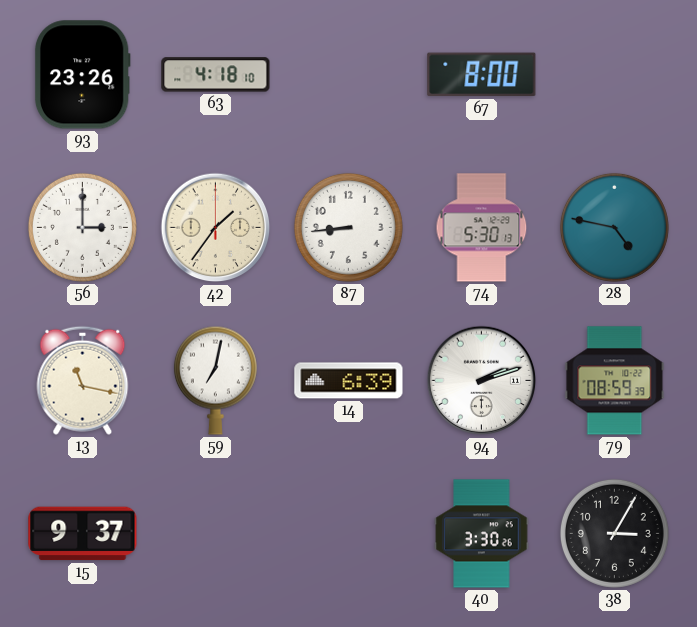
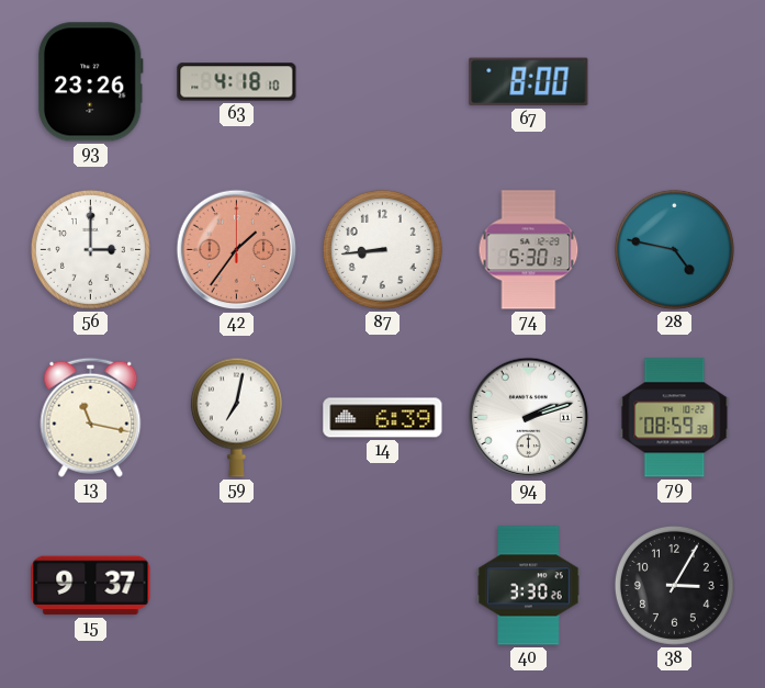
42 dial: cream -> salmon
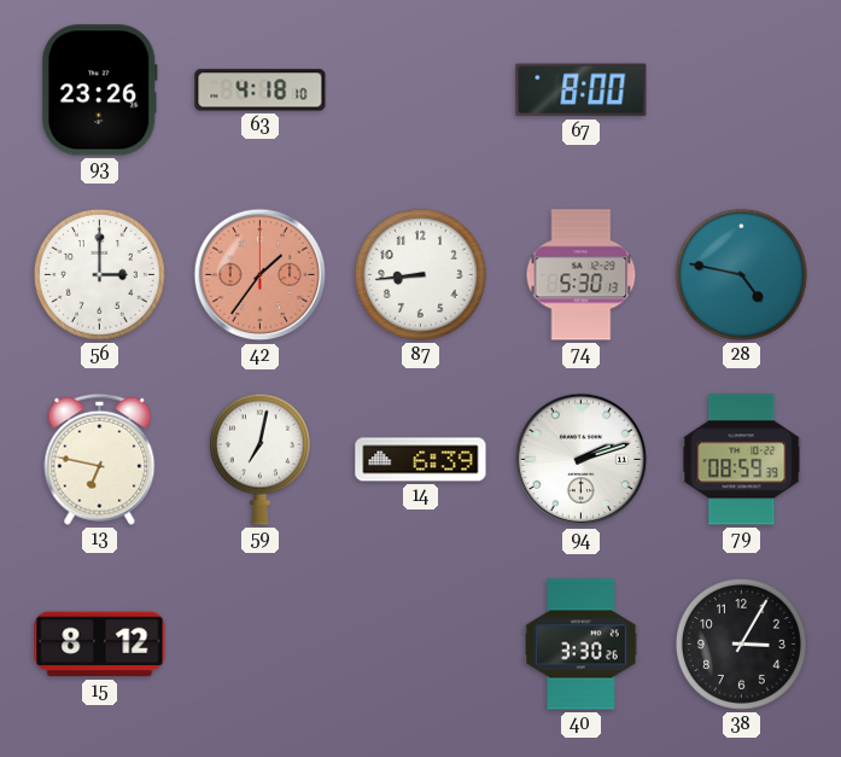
13: 11:17 -> 6:47
15: 9:37 -> 8:12
